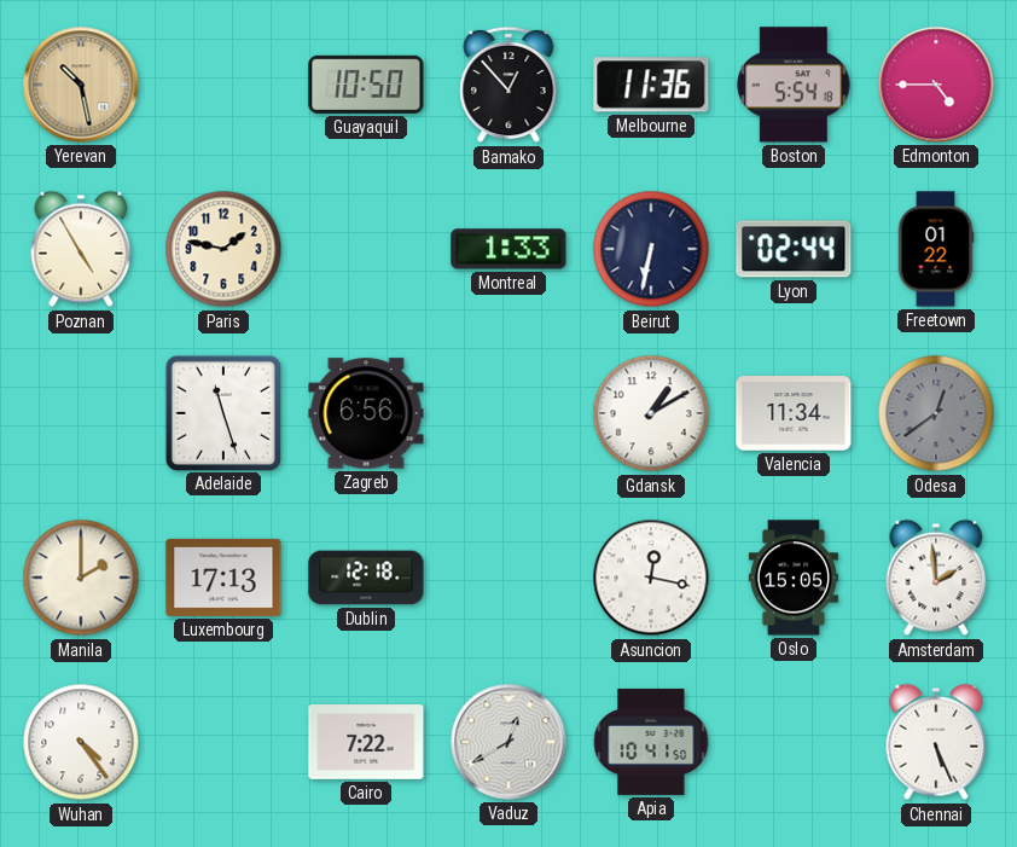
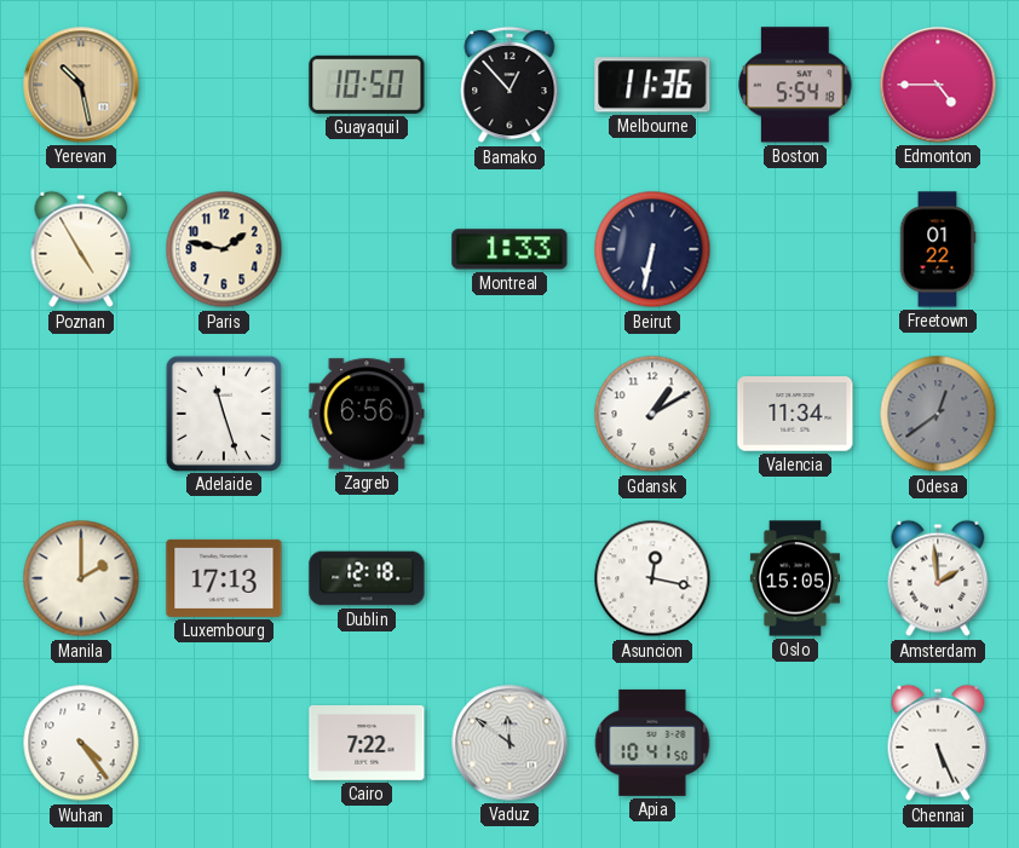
Lyon: 02:44 -> none
Vaduz: 12:40 -> 11:51
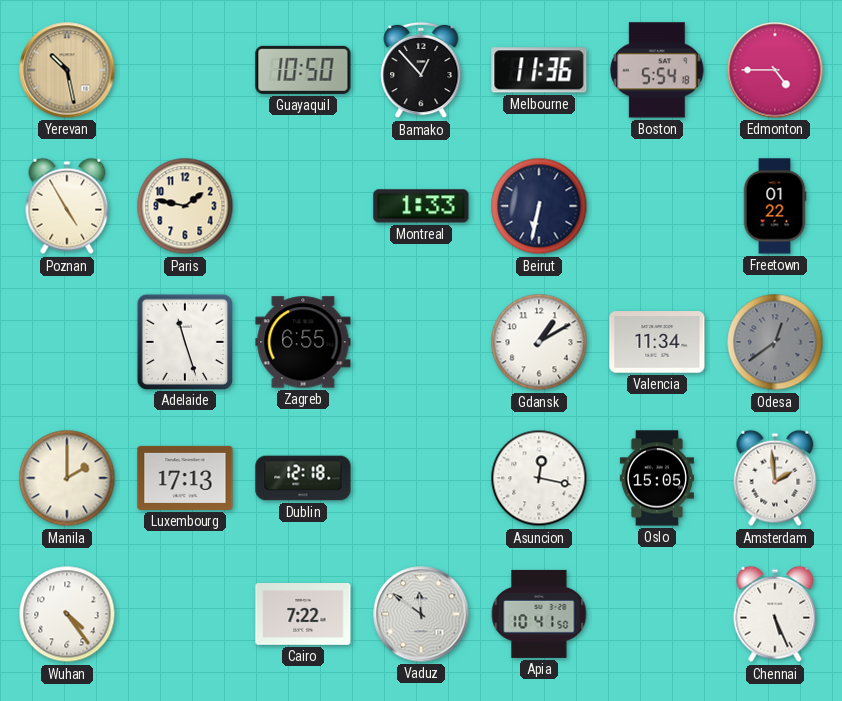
Zagreb: 6:56 -> 6:55
